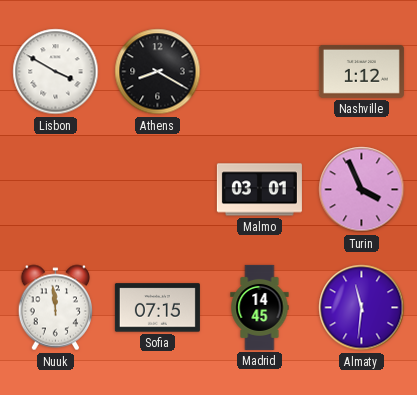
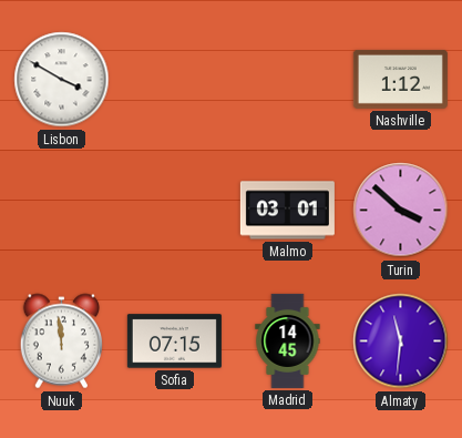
Athens: 8:20 -> none
Turin: 3:56 -> 3:52
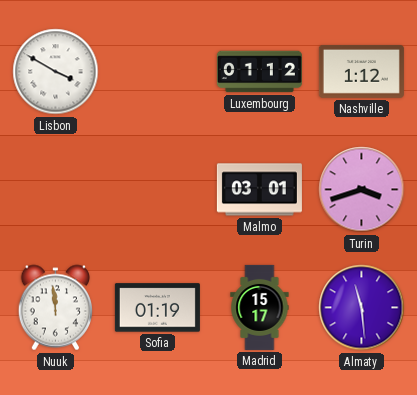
Luxembourg: none -> 01:12
Turin: 3:52 -> 3:42
Sofia: 07:15 -> 01:19
Madrid: 14:45 -> 15:17
Almaty: 11:31 -> 11:29
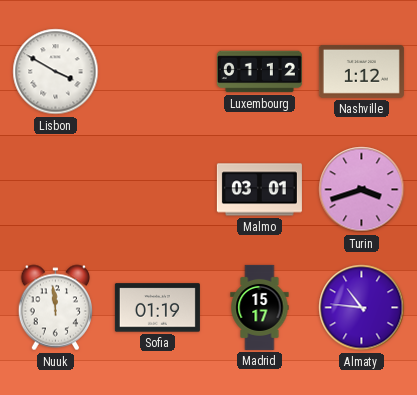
Almaty: 11:29 -> 10:46
